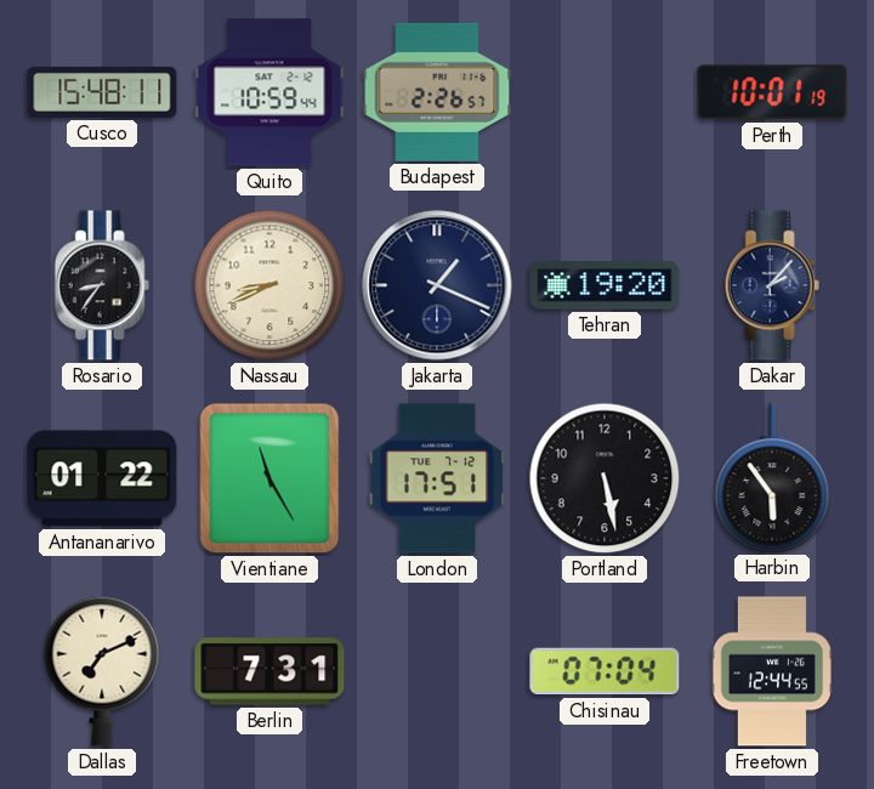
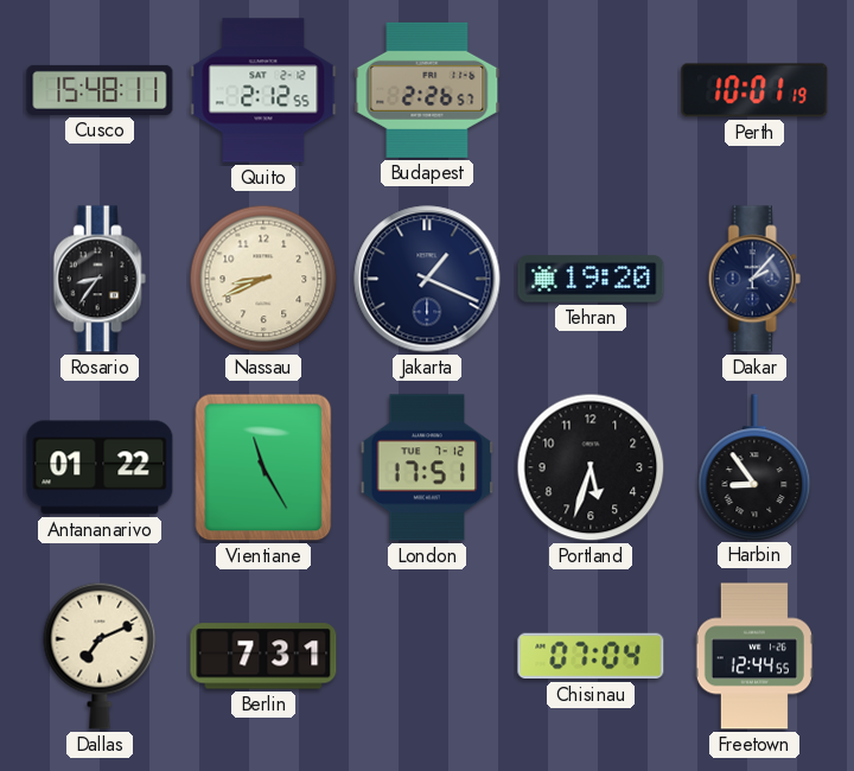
Quito: 10:59 -> 2:12
Portland: 5:28 -> 5:33
Harbin: 5:54 -> 8:54
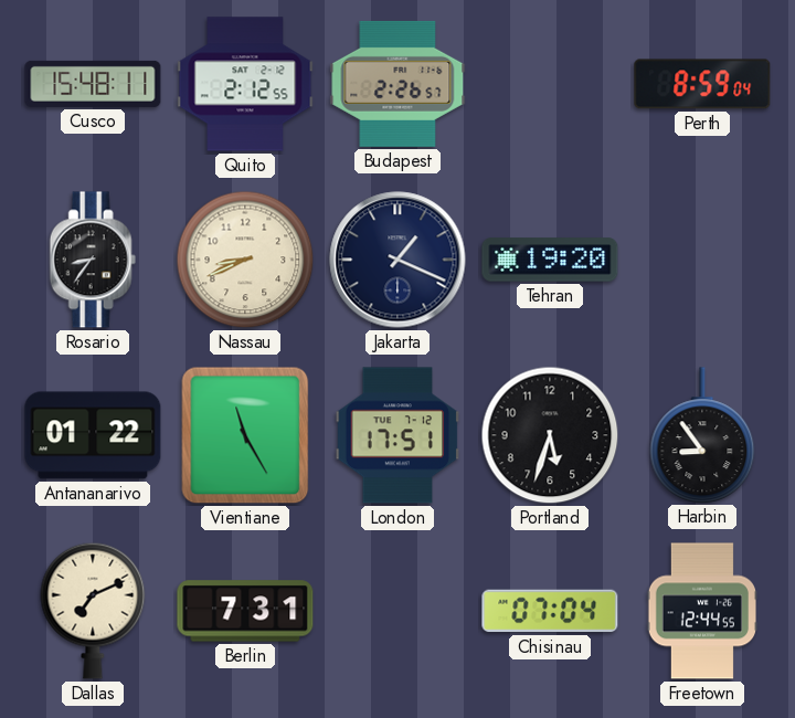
Perth: 10:01 -> 8:59
Dakar: 2:07 -> none
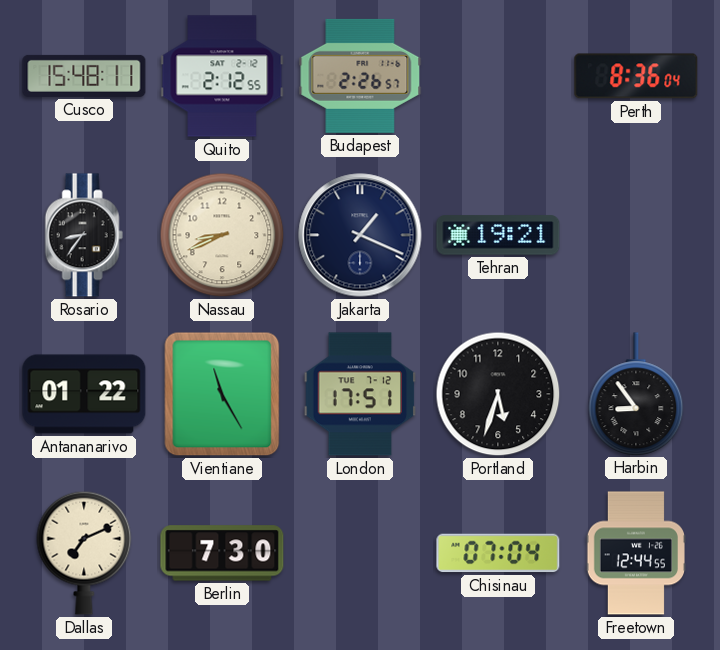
Perth: 8:59 -> 8:36
Tehran: 19:20 -> 19:21
Berlin: 7:31 -> 7:30
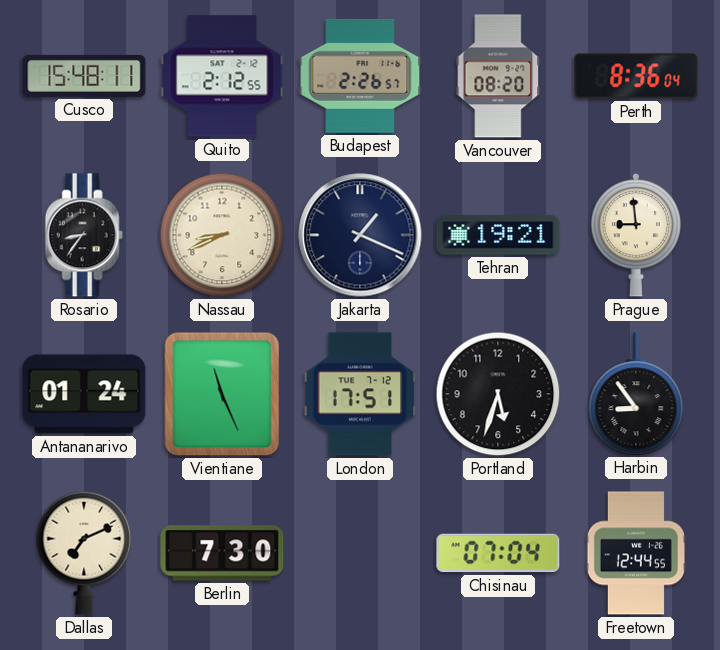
Vancouver: none -> 08:20
Prague: none -> 8:59
Antananarivo: 01:22 -> 01:24
Vientiane: 11:25 -> 11:26
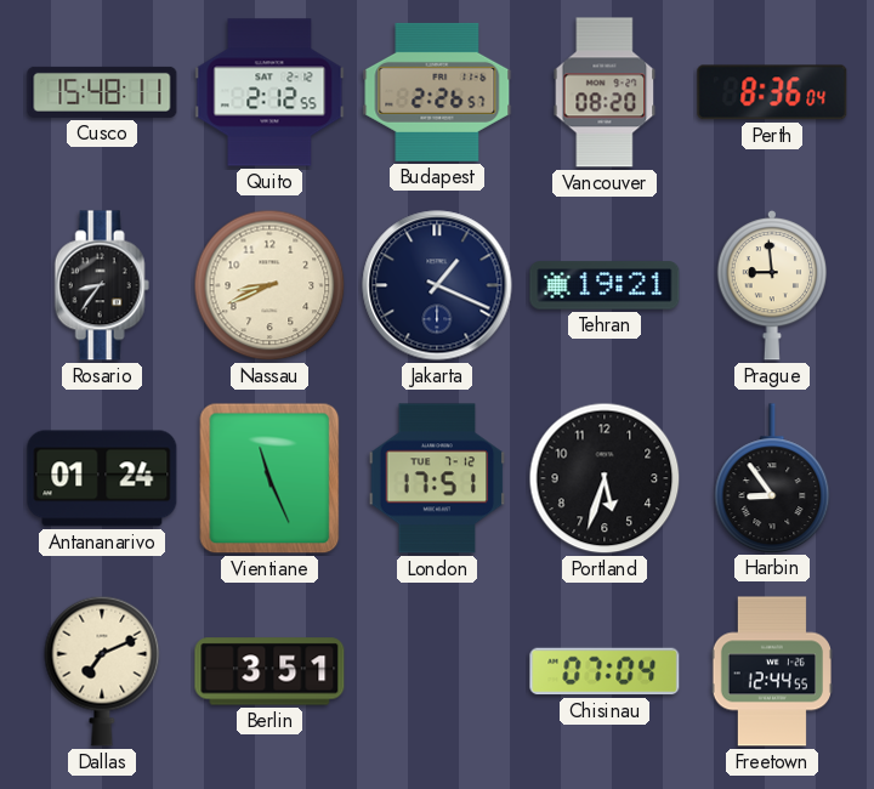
Berlin: 7:30 -> 3:51
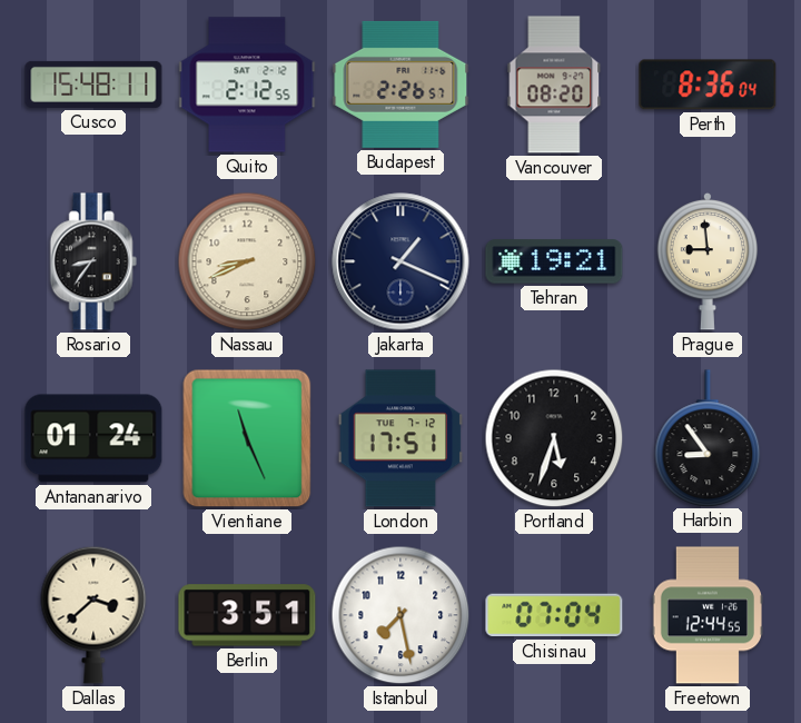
Dallas: 7:11 -> 3:38
Istanbul: none -> 7:28
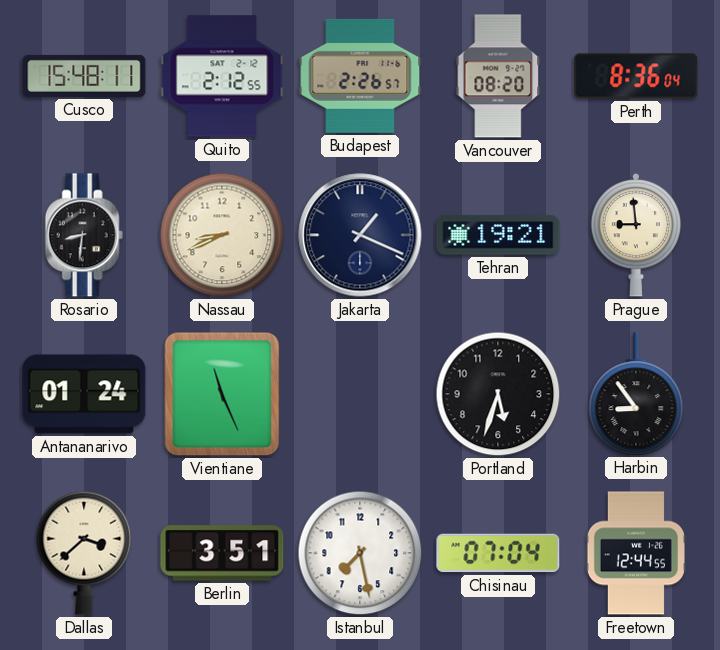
Rosario: 8:36 -> 8:31
London: 17:51 -> none
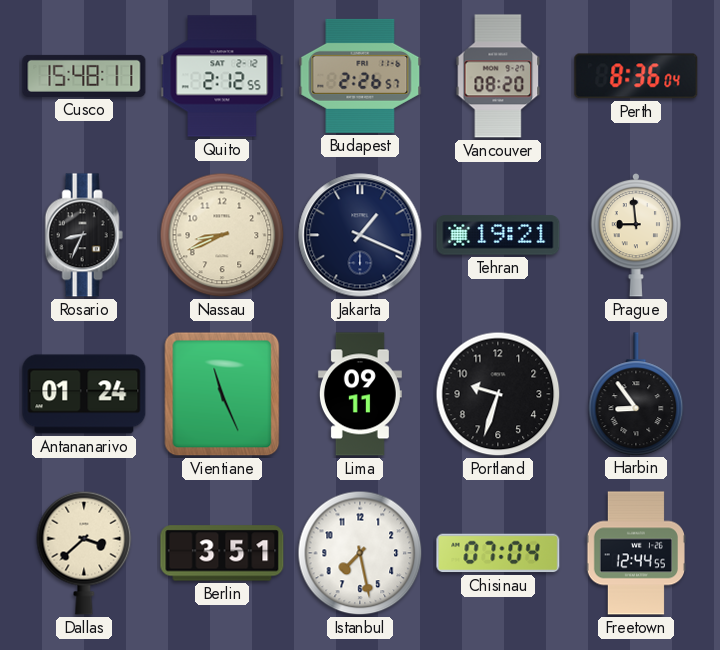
Rosario: 8:31 -> 8:34
Lima: none -> 09:11
Portland: 5:33 -> 9:33
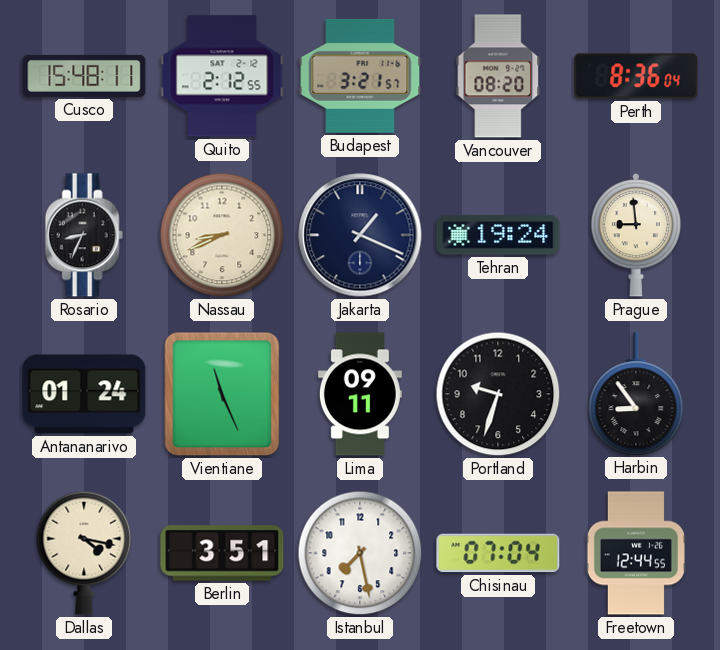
Budapest: 2:26 -> 3:21
Tehran: 19:21 -> 19:24
Dallas: 3:38 -> 4:17
